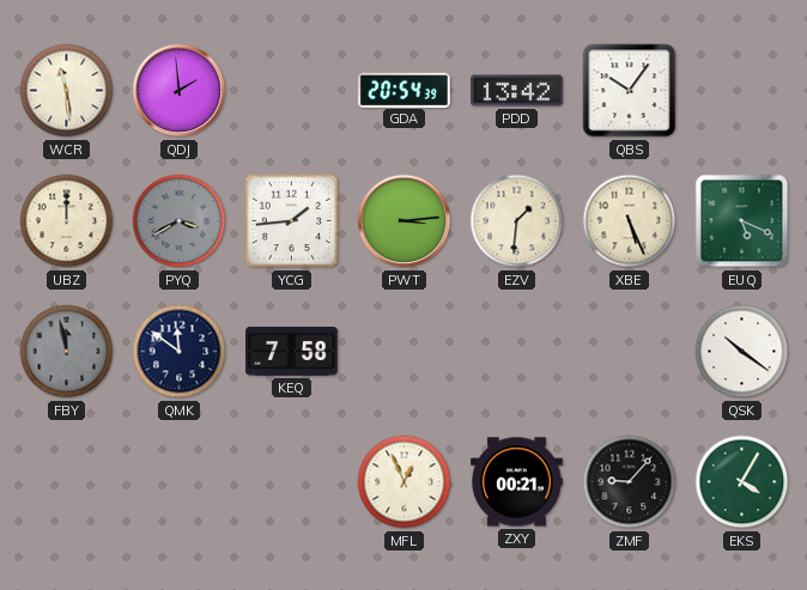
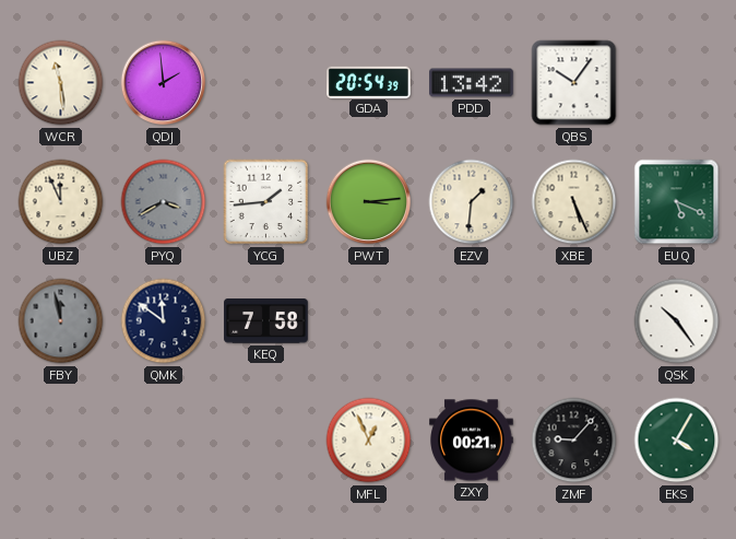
UBZ: 12:00 -> 11:56
QSK: 10:21 -> 10:24
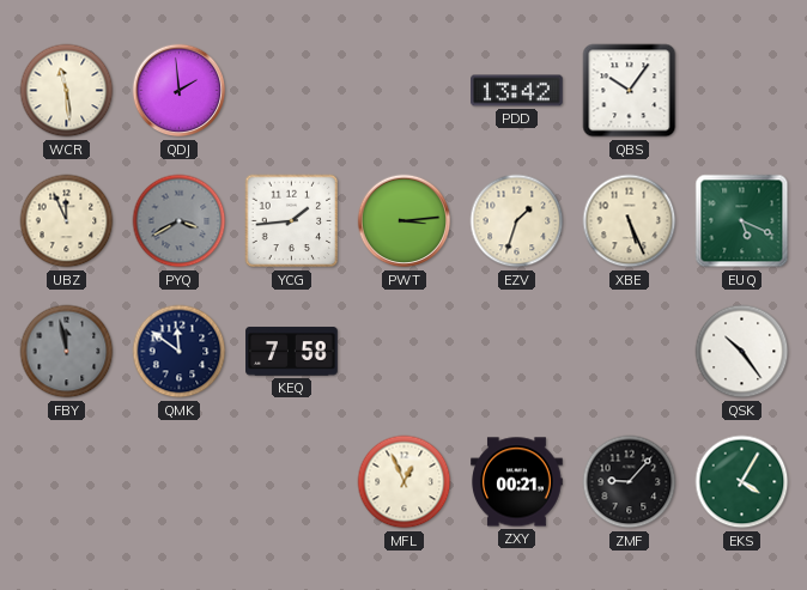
GDA: 20:54 -> none
EZV: 1:31 -> 1:33
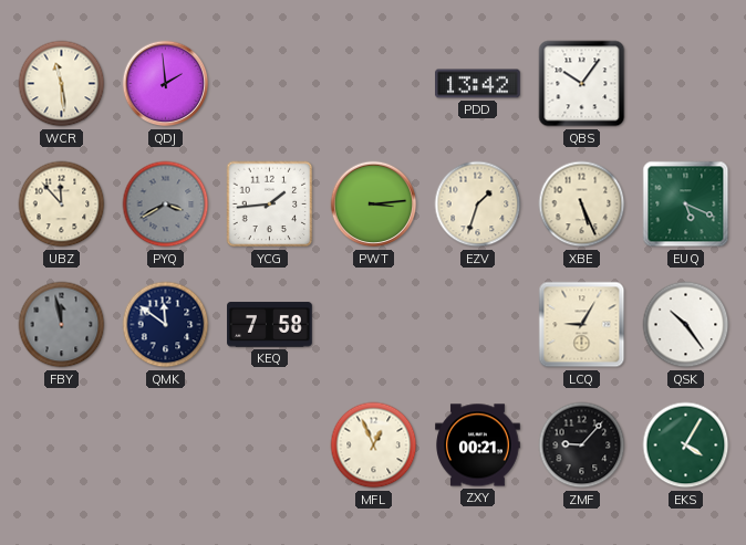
UBZ: 11:56 -> 11:53
LCQ: none -> 9:05
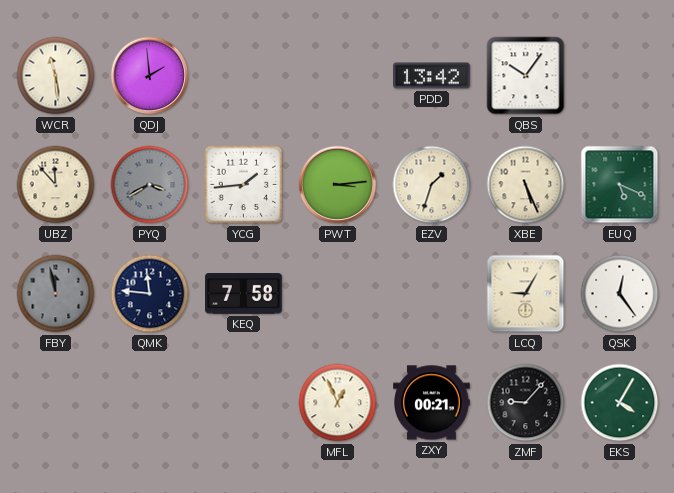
QMK: 11:51 -> 11:46
QSK: 10:24 -> 12:24
